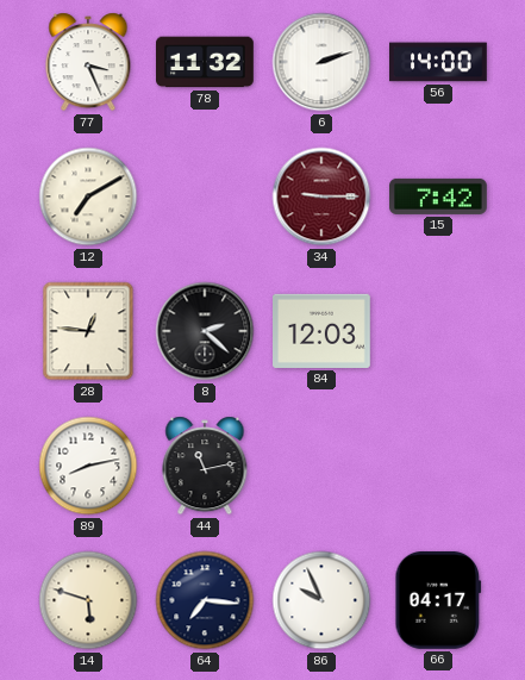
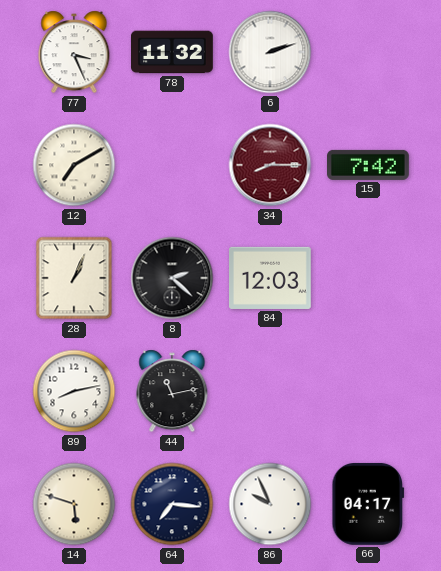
56: 14:00 -> none
34: 9:15 -> 8:15
28: 12:46 -> 1:04
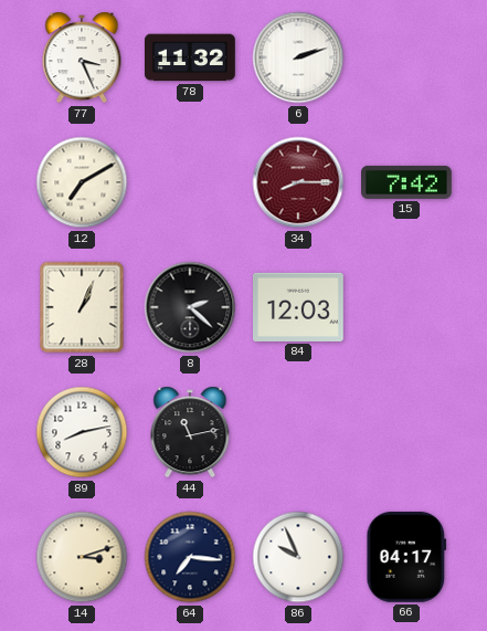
14: 5:48 -> 3:12
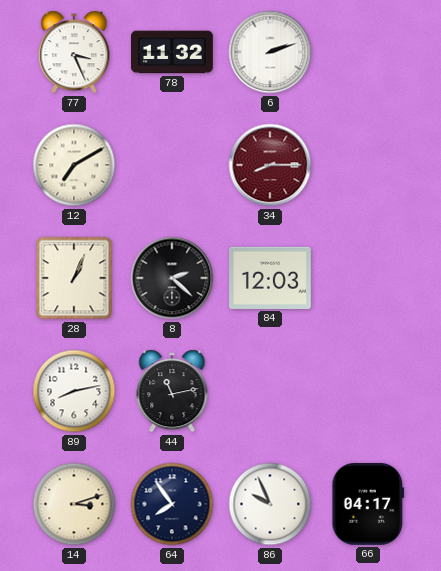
15: 7:42 -> none
64: 7:16 -> 7:54
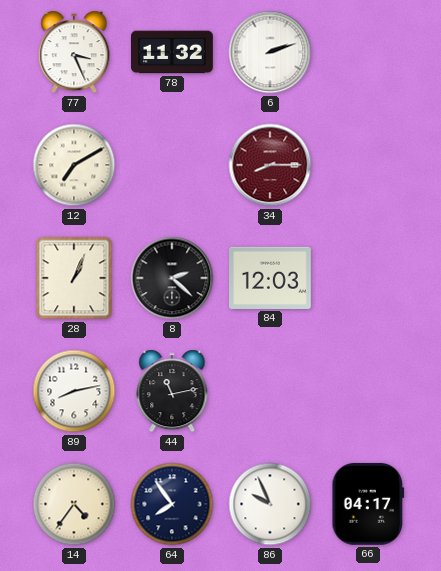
14: 3:12 -> 4:36
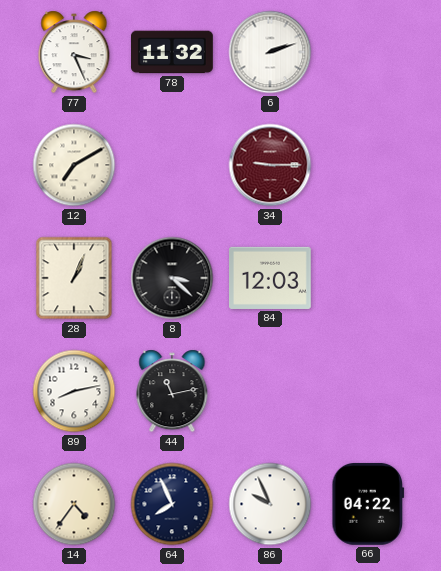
34: 8:15 -> 9:15
8: 2:22 -> 3:22
64: 7:54 -> 7:56
66: 04:17 -> 04:22
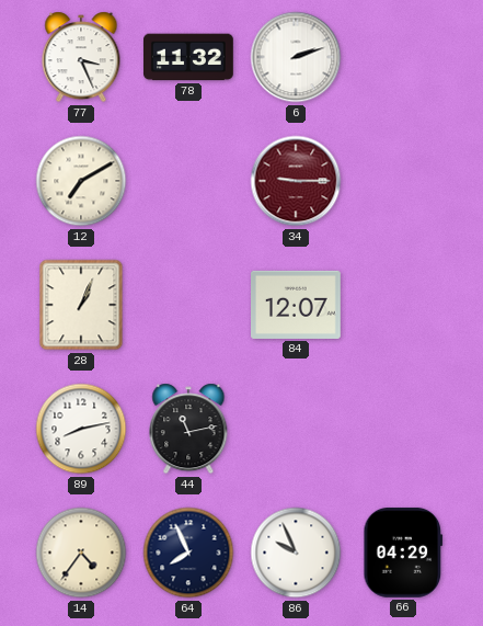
8: 3:22 -> none
84: 12:03 -> 12:07
66: 04:22 -> 04:29
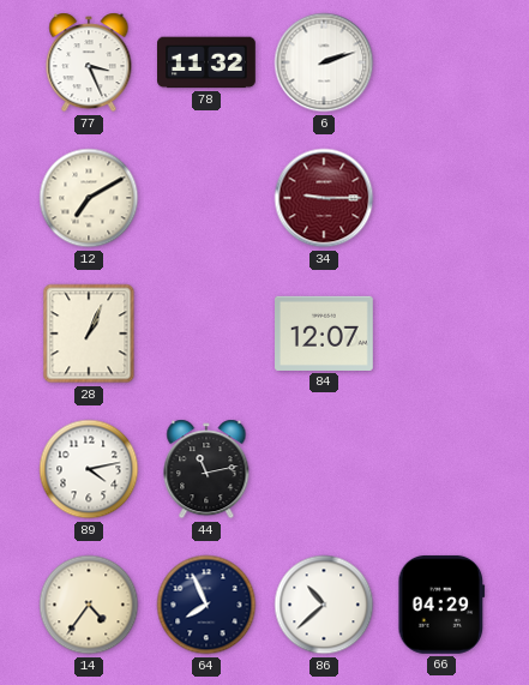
89: 8:13 -> 4:13
86: 9:56 -> 10:38
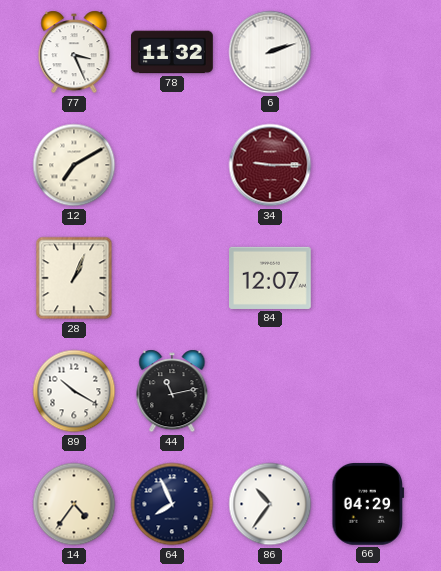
89: 4:13 -> 10:20
86: 10:38 -> 10:36
